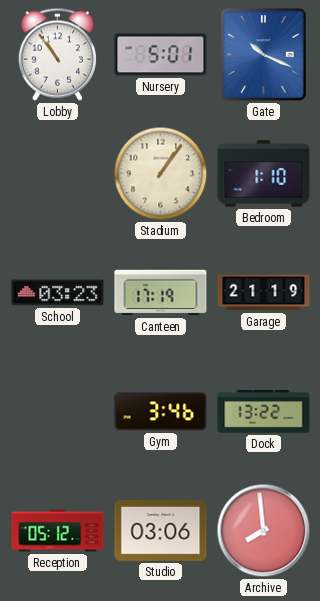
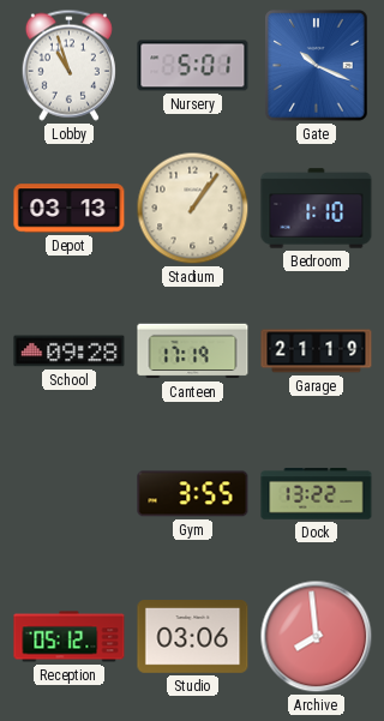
Lobby: 10:54 -> 10:57
Depot: none -> 03:13
School: 03:23 -> 09:28
Gym: 3:46 -> 3:55
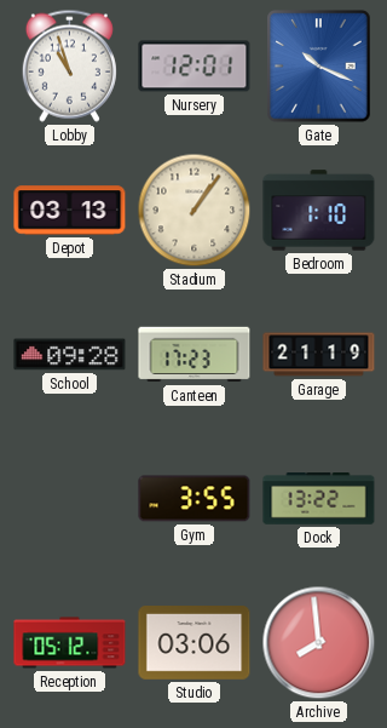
Nursery: 5:01 -> 12:01
Canteen: 17:19 -> 17:23
